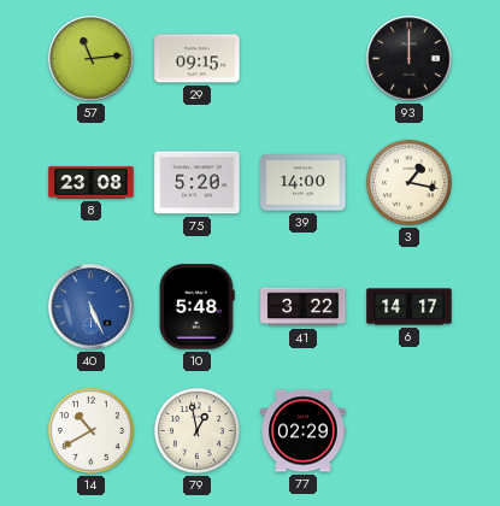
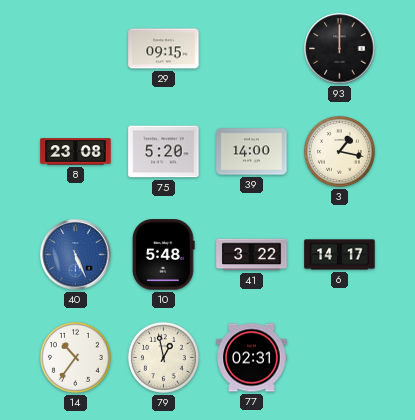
57: 11:14 -> none
14: 10:40 -> 10:36
77: 02:29 -> 02:31
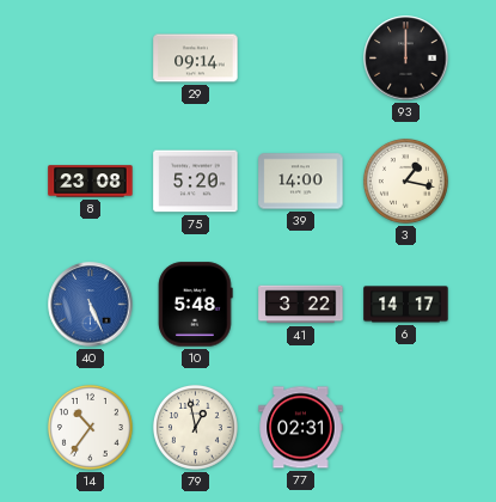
29: 09:15 -> 09:14
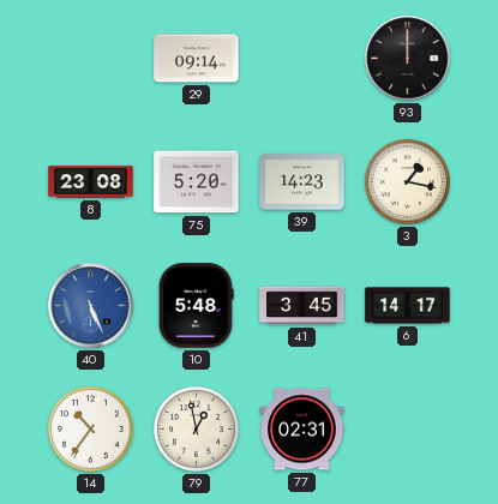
39: 14:00 -> 14:23
41: 3:22 -> 3:45
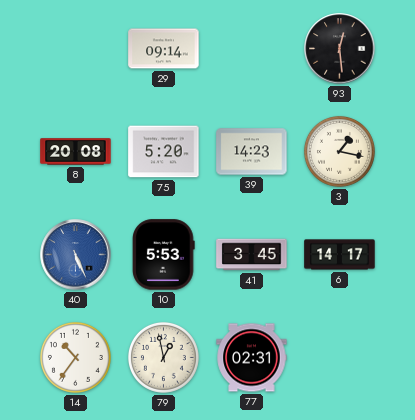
93: 12:00 -> 12:29
8: 23:08 -> 20:08
10: 5:48 -> 5:53
